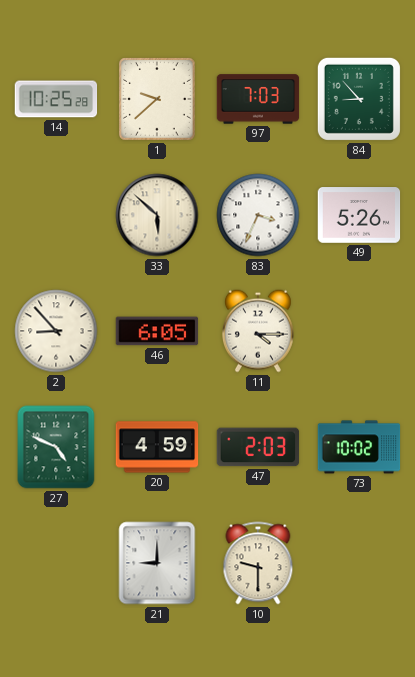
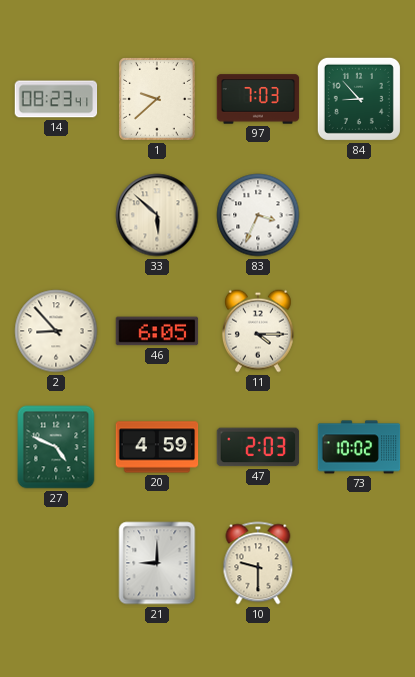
14: 10:25 -> 08:23
49: 5:26 -> none
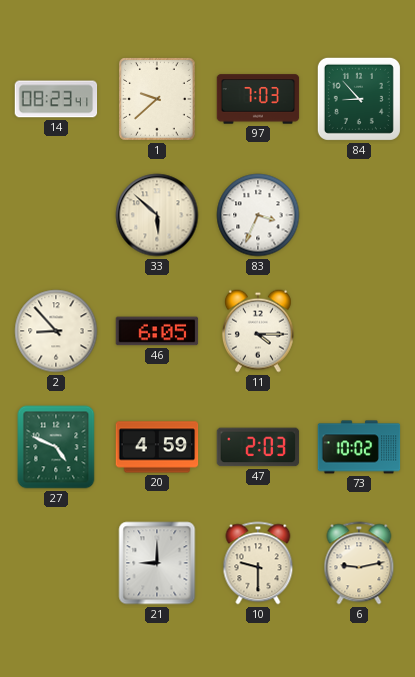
6: none -> 9:13
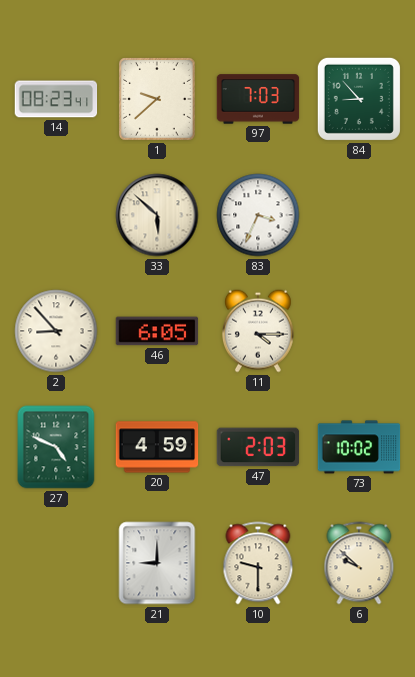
6: 9:13 -> 9:52
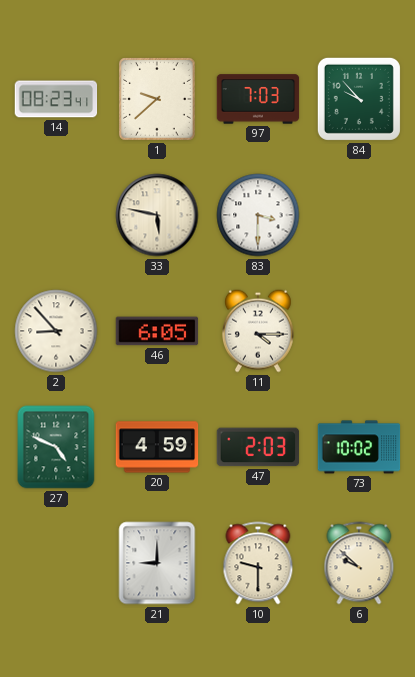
84: 8:53 -> 9:53
33: 5:52 -> 5:47
83: 3:34 -> 3:30
